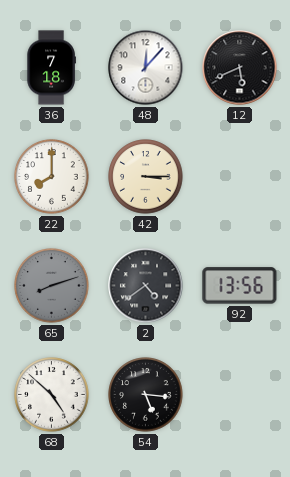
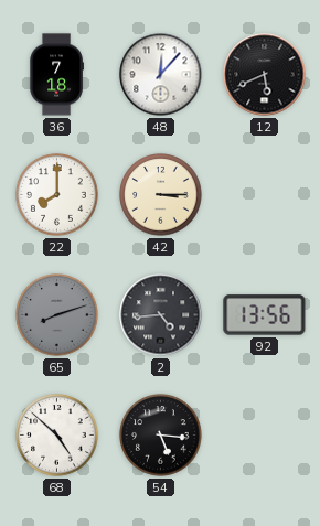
2: 4:39 -> 4:44
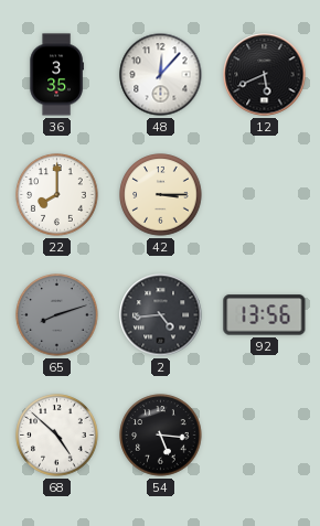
36: 7:18 -> 3:35
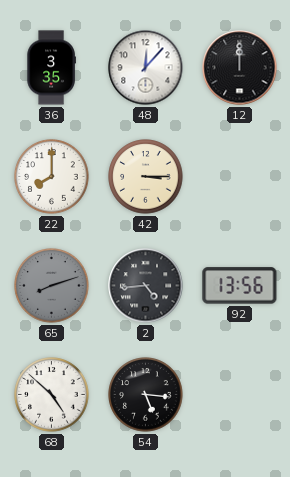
12: 5:41 -> 12:00
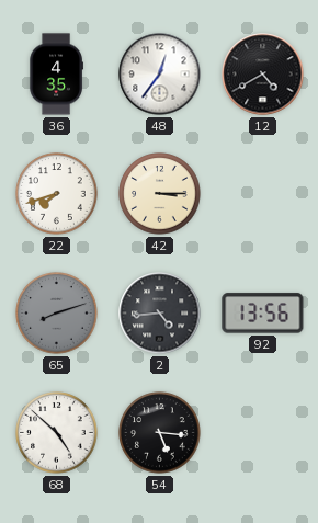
36: 3:35 -> 4:35
48: 12:07 -> 12:36
12: 12:00 -> 4:40
22: 8:00 -> 7:42
